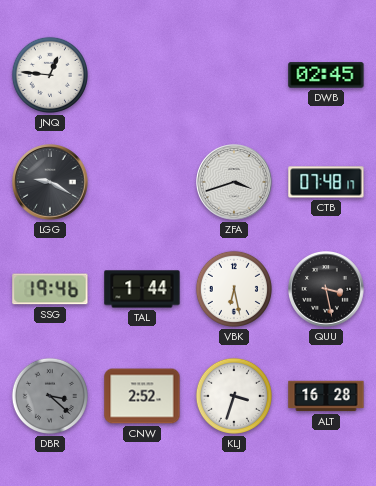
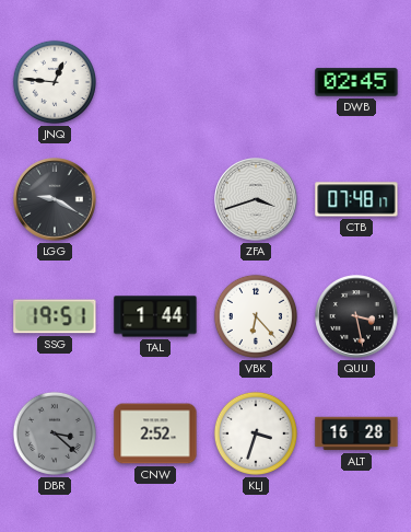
SSG: 19:46 -> 19:51
VBK: 6:28 -> 6:23
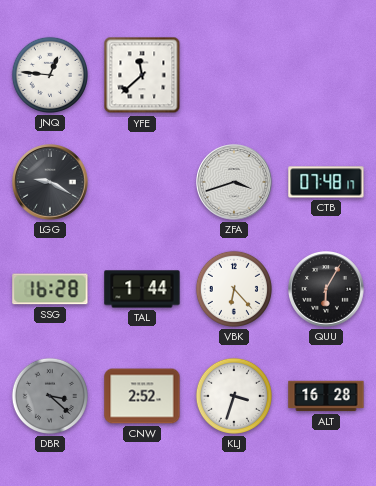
YFE: none -> 11:38
DWB: 02:45 -> none
SSG: 19:51 -> 16:28
QUU: 3:28 -> 6:05
